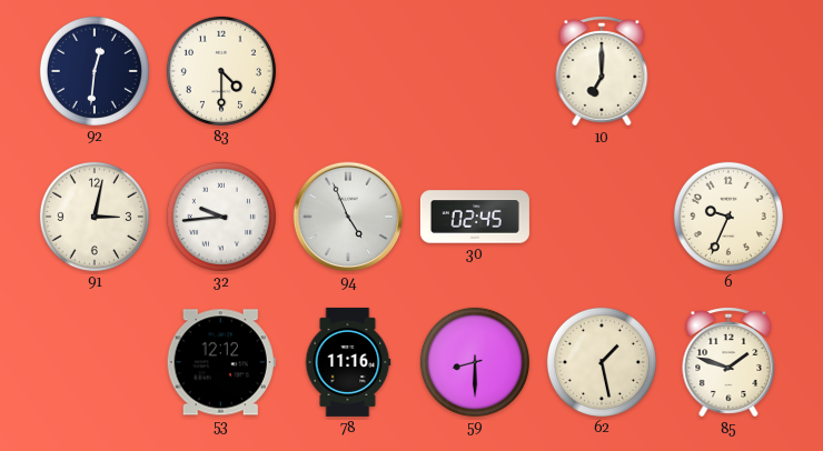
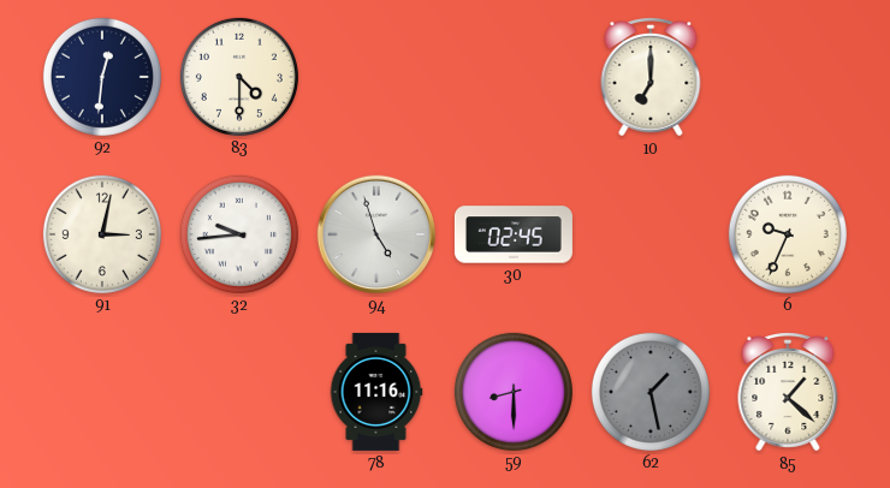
94: 4:56 -> 4:57
53: 12:12 -> none
62 dial: cream -> grey
85: 1:48 -> 1:22
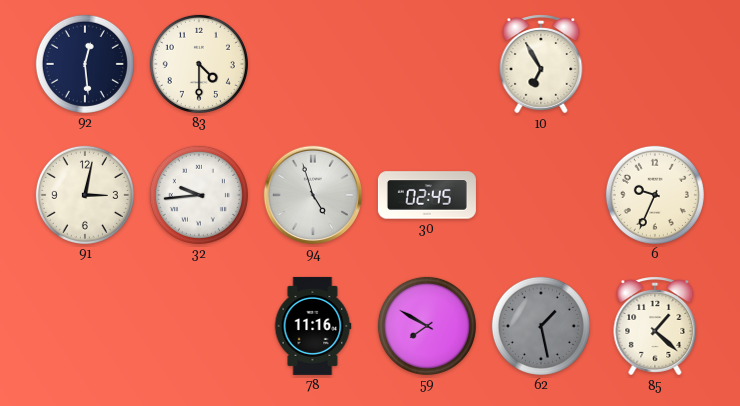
92: 12:31 -> 12:29
10: 7:00 -> 6:55
59: 8:30 -> 7:50
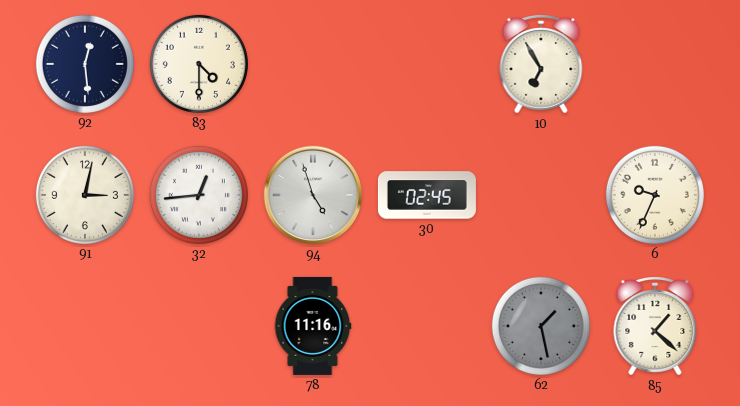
32: 9:44 -> 12:44
59: 7:50 -> none
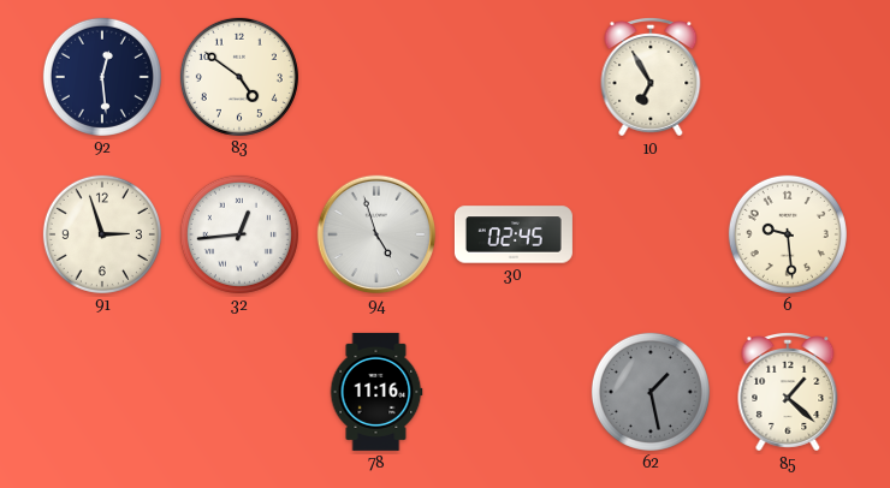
83: 4:30 -> 4:51
91: 3:02 -> 2:57
6: 9:34 -> 9:29
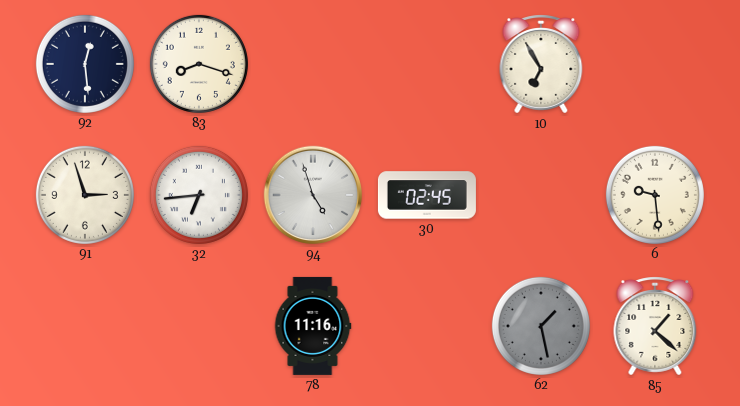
83: 4:51 -> 8:18
32: 12:44 -> 6:44
